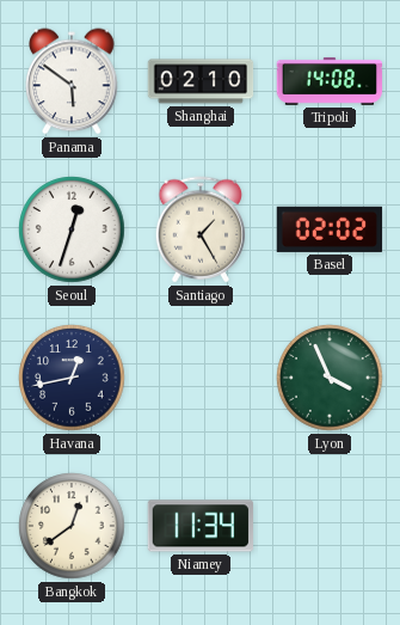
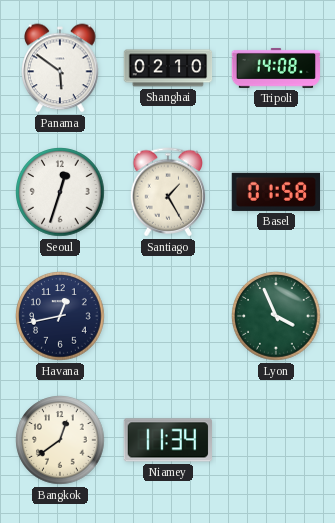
Basel: 02:02 -> 01:58
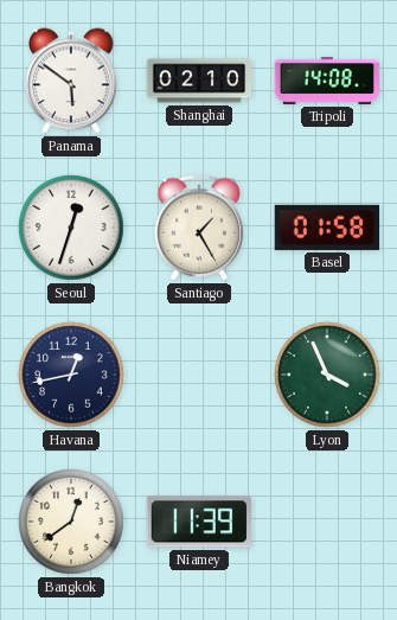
Niamey: 11:34 -> 11:39
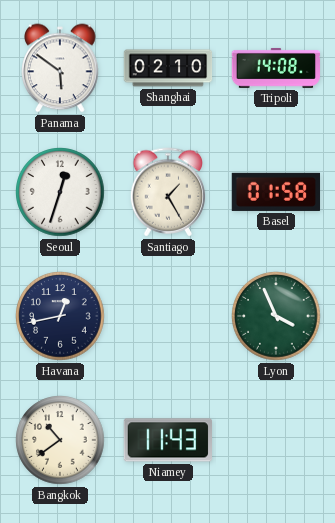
Bangkok: 12:39 -> 10:39
Niamey: 11:39 -> 11:43
